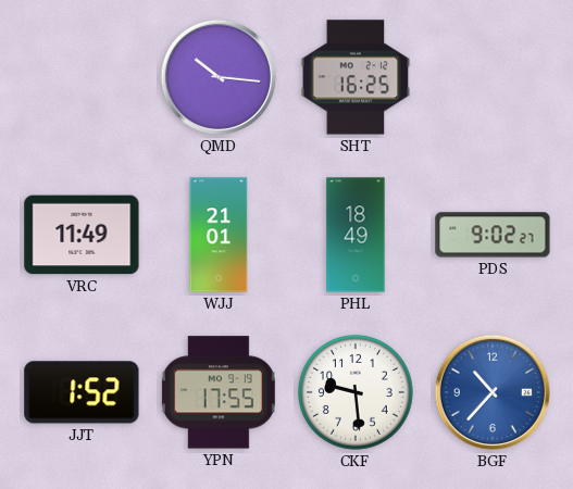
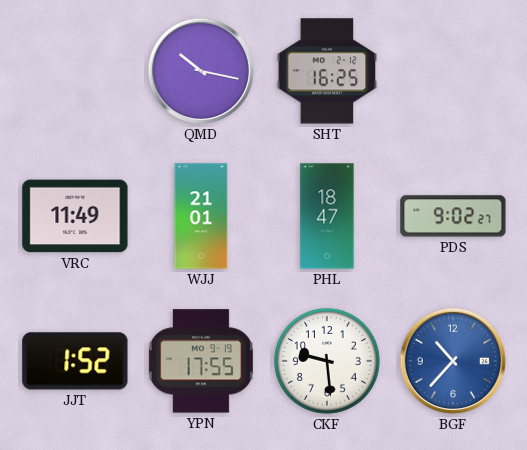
QMD: 10:16 -> 10:17
PHL: 18:49 -> 18:47
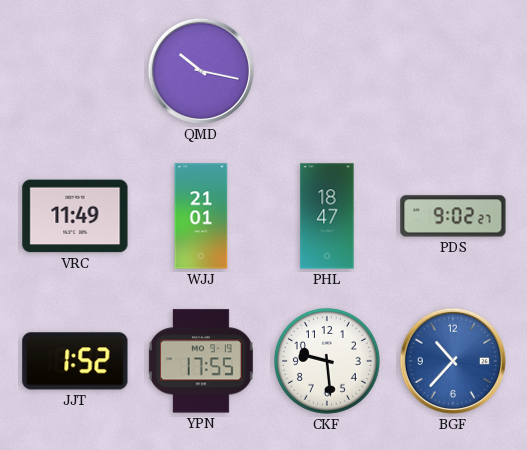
SHT: 16:25 -> none
